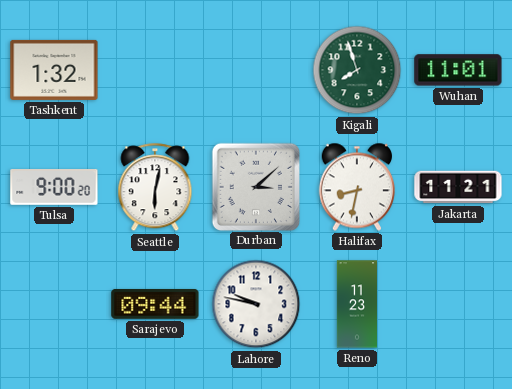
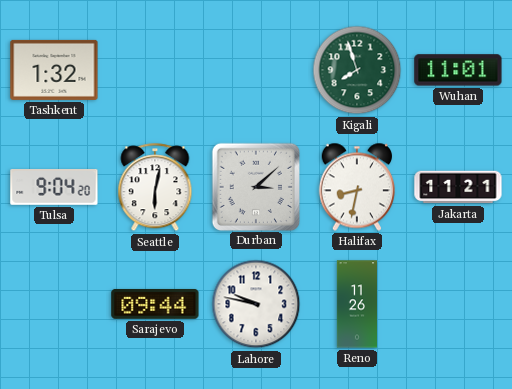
Tulsa: 9:00 -> 9:04
Reno: 11:23 -> 11:26
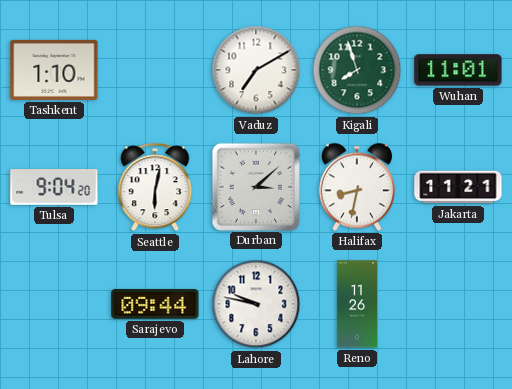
Tashkent: 1:32 -> 1:10
Vaduz: none -> 7:10
